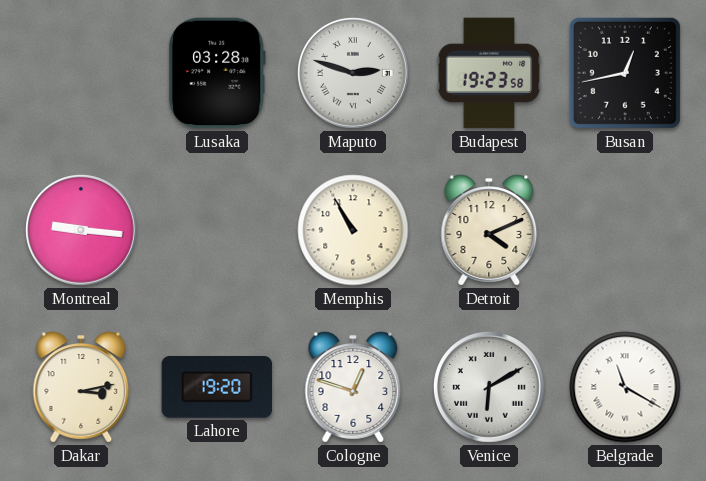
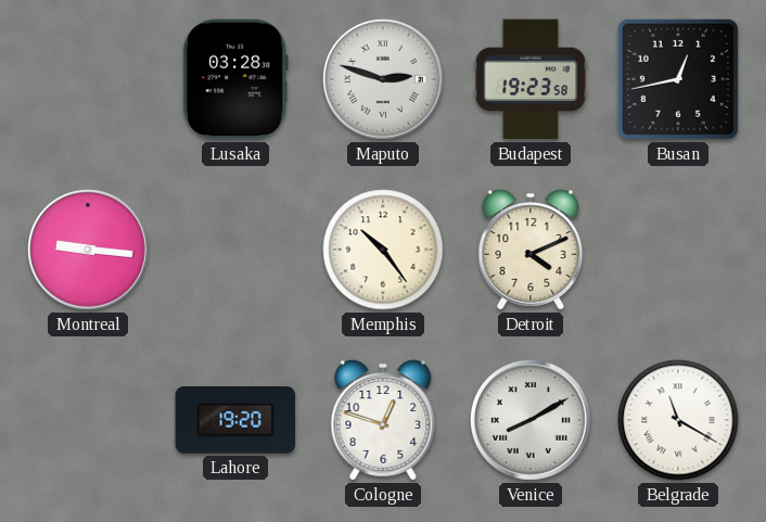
Memphis: 10:55 -> 10:24
Dakar: 3:13 -> none
Venice: 6:10 -> 8:10
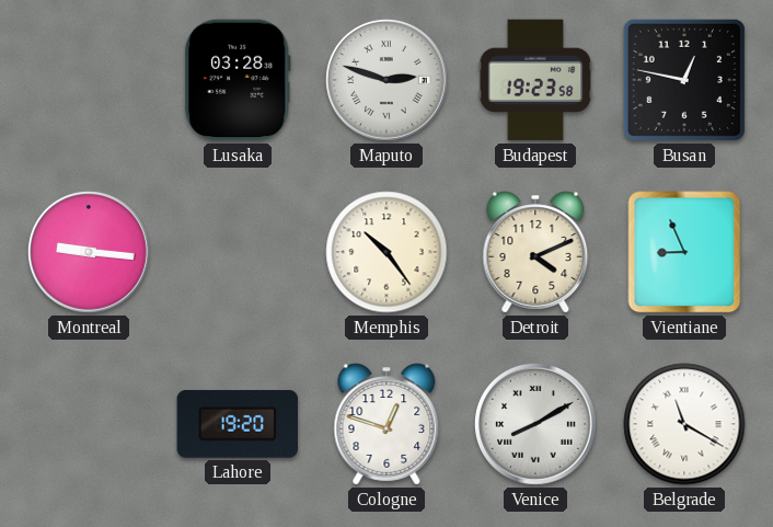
Busan: 12:43 -> 12:47
Vientiane: none -> 8:56
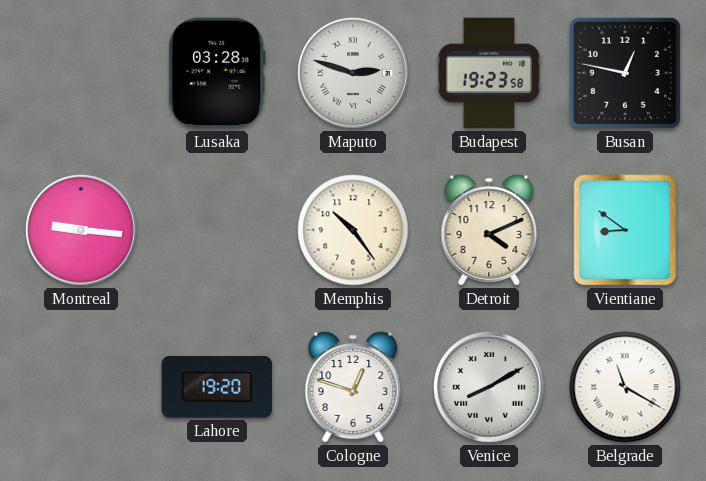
Vientiane: 8:56 -> 8:51
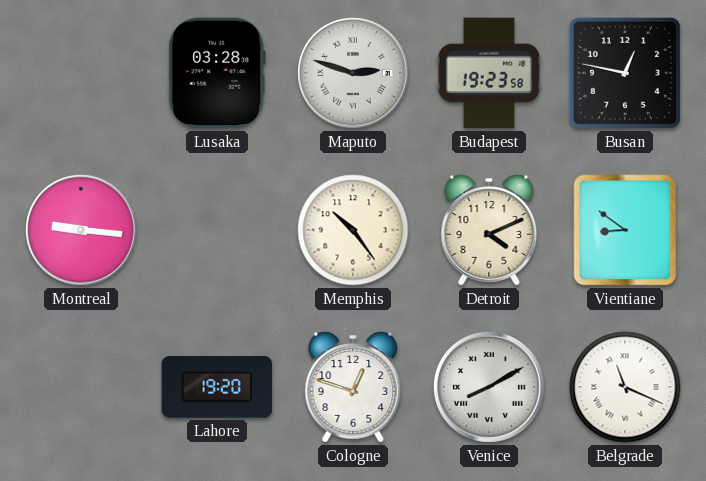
Belgrade: 11:20 -> 11:19
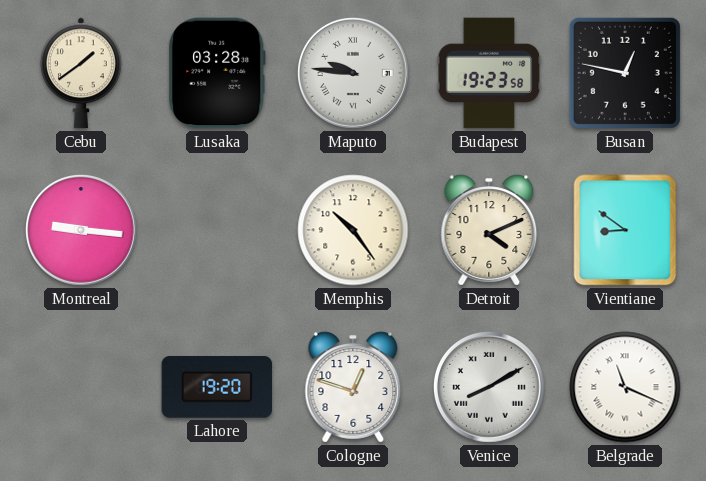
Cebu: none -> 1:39
Maputo: 2:48 -> 9:46
